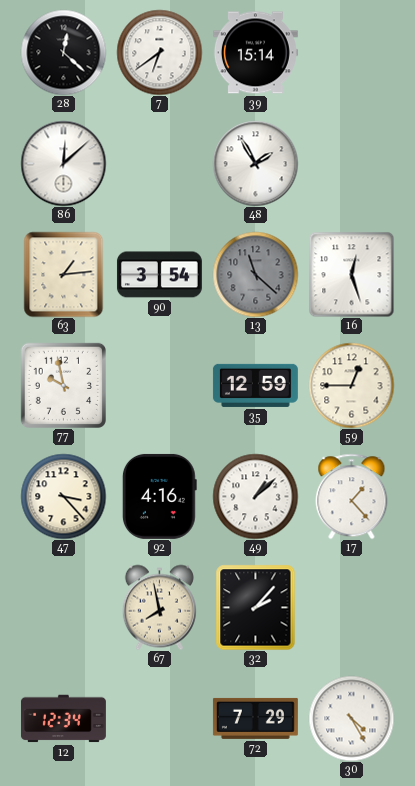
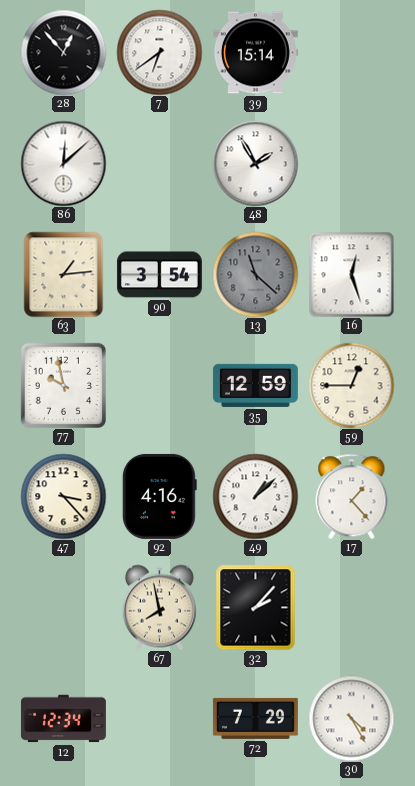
28: 12:22 -> 12:53
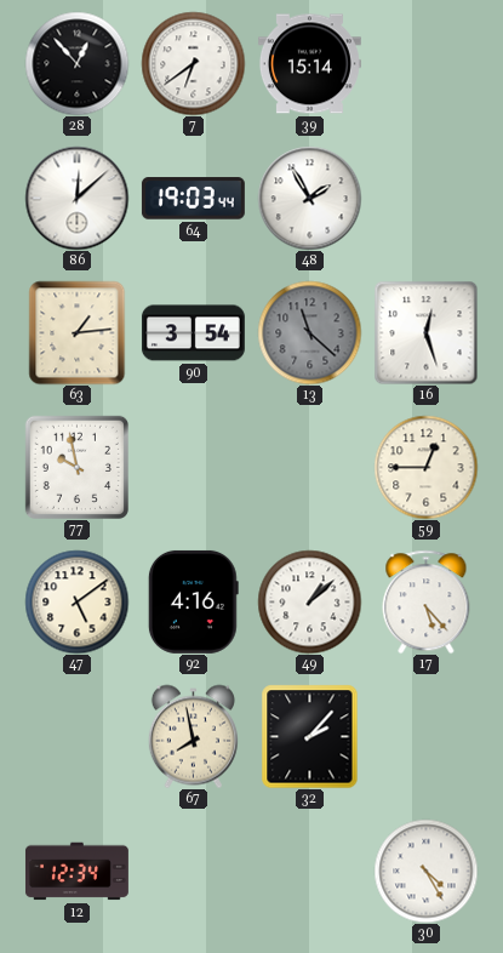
64: none -> 19:03
35: 12:59 -> none
47: 3:23 -> 5:09
17: 1:23 -> 5:23
72: 7:29 -> none
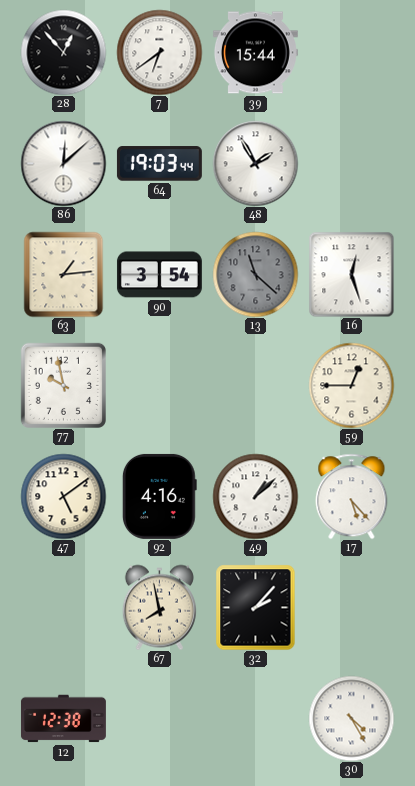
39: 15:14 -> 15:44
12: 12:34 -> 12:38
